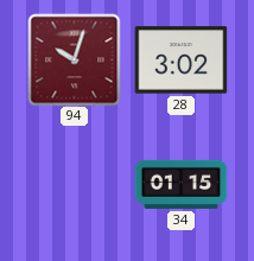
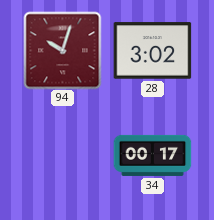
34: 01:15 -> 00:17
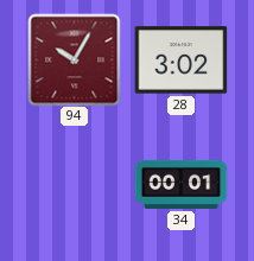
94: 10:03 -> 10:05
34: 00:17 -> 00:01
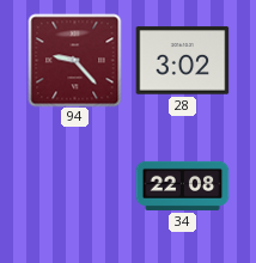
94: 10:05 -> 9:23
34: 00:01 -> 22:08
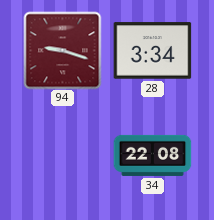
94: 9:23 -> 9:18
28: 3:02 -> 3:34
